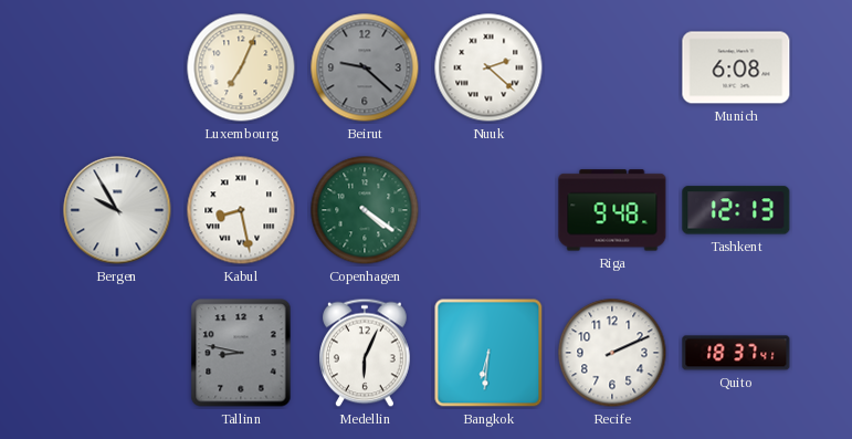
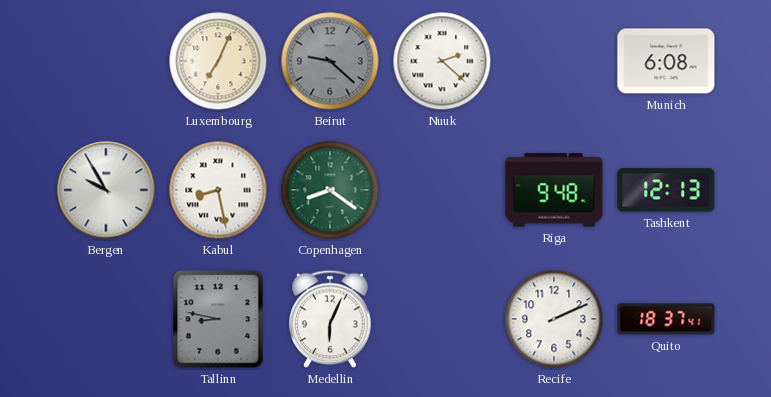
Copenhagen: 4:21 -> 8:21
Bangkok: 6:31 -> none
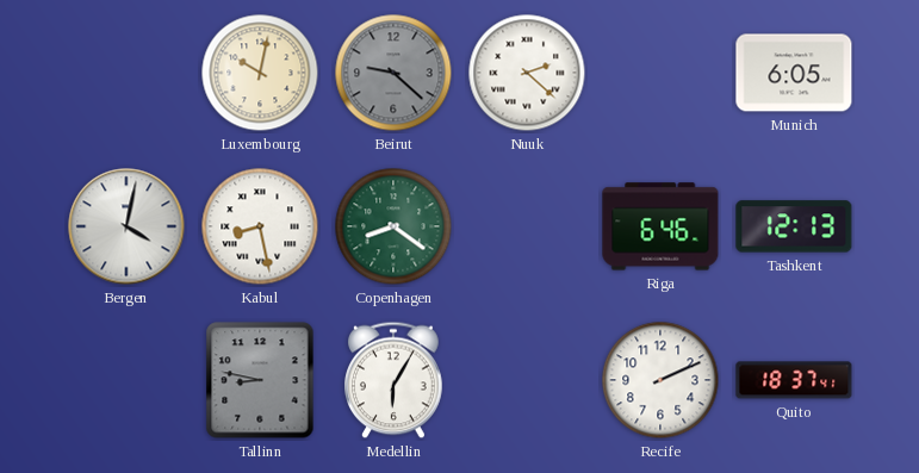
Luxembourg: 7:04 -> 10:02
Munich: 6:08 -> 6:05
Bergen: 9:55 -> 4:02
Riga: 9:48 -> 6:46
Medellin: 6:04 -> 6:05
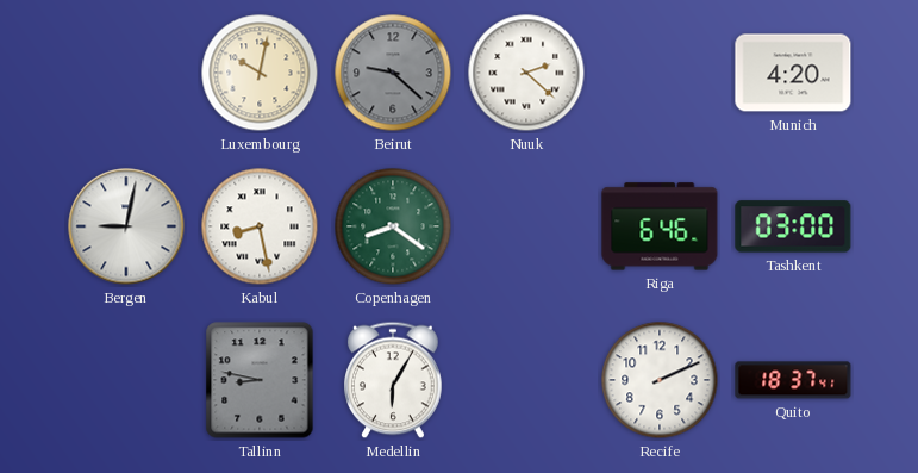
Munich: 6:05 -> 4:20
Bergen: 4:02 -> 9:02
Tashkent: 12:13 -> 03:00
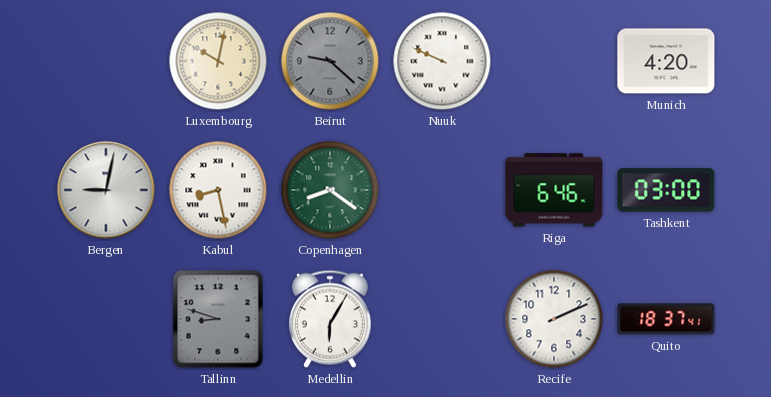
Nuuk: 2:22 -> 9:49
Tallinn: 8:47 -> 8:48
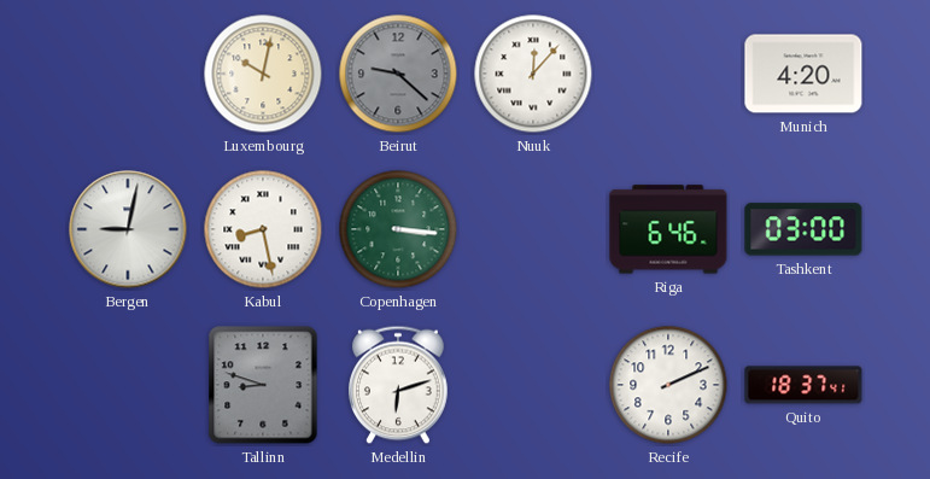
Nuuk: 9:49 -> 12:07
Copenhagen: 8:21 -> 3:16
Medellin: 6:05 -> 6:12
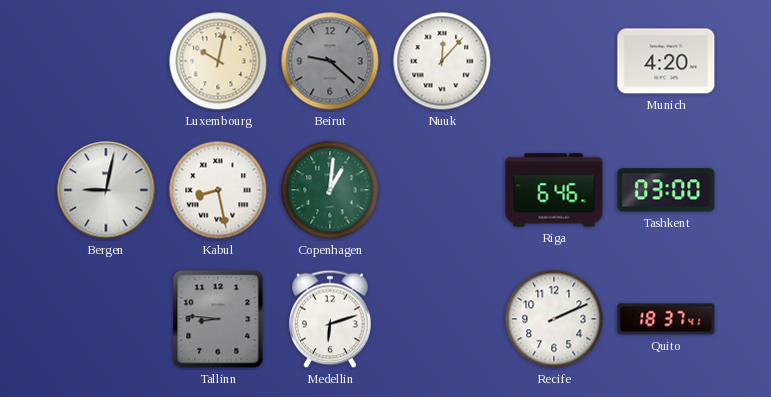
Copenhagen: 3:16 -> 1:01
Tallinn: 8:48 -> 8:46
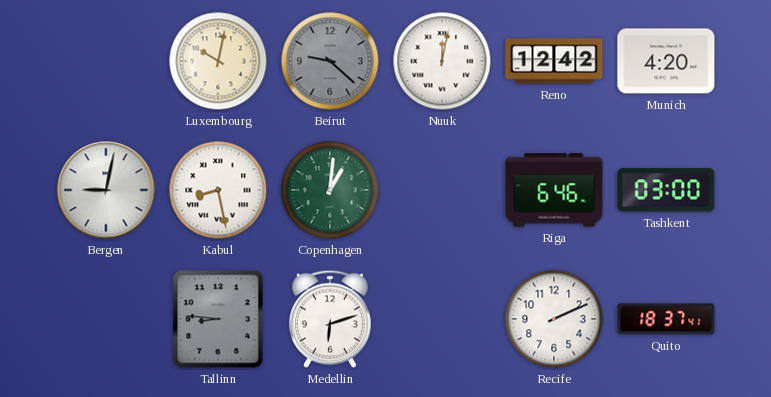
Nuuk: 12:07 -> 12:02
Reno: none -> 12:42
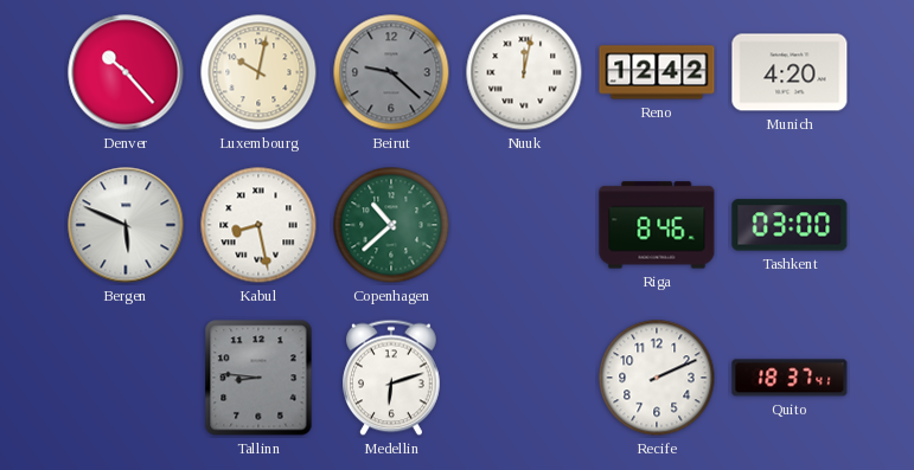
Denver: none -> 10:23
Bergen: 9:02 -> 5:49
Copenhagen: 1:01 -> 10:38
Riga: 6:46 -> 8:46
